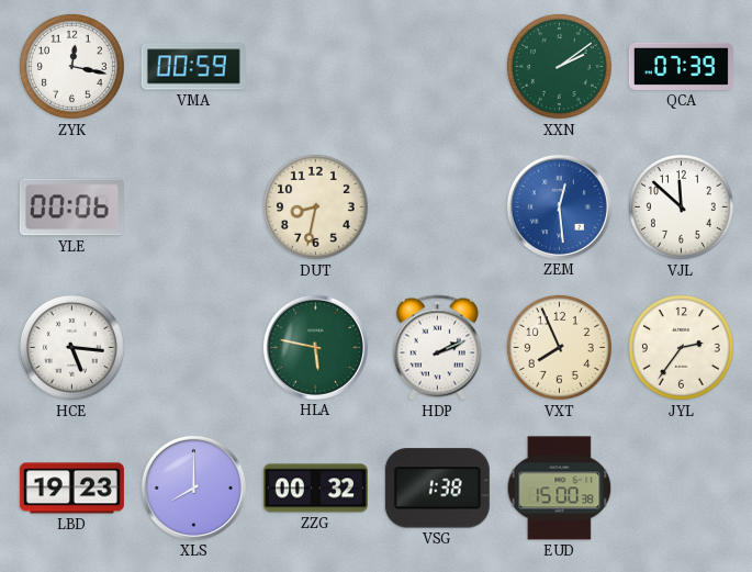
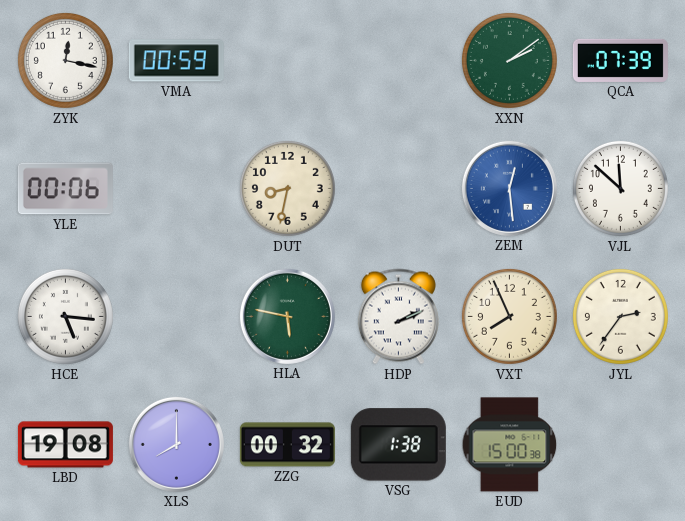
LBD: 19:23 -> 19:08
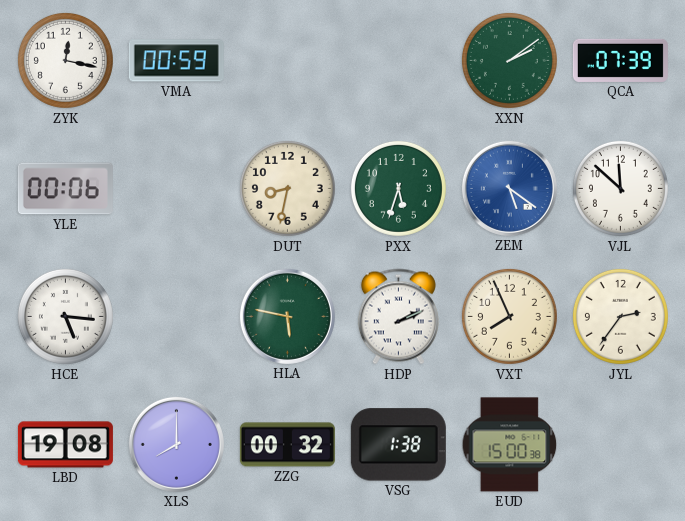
PXX: none -> 5:33
ZEM: 12:29 -> 5:21
